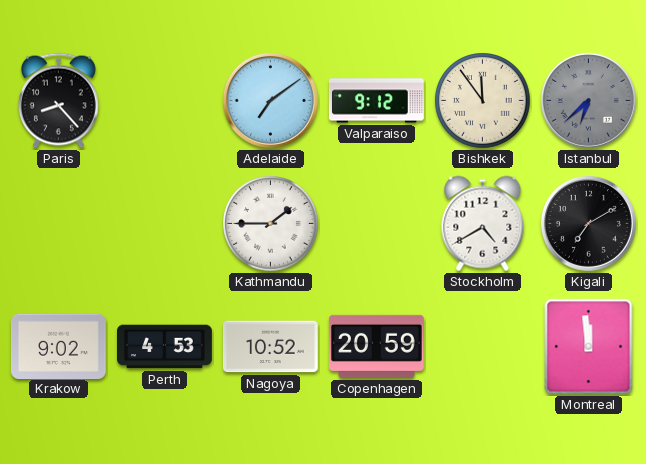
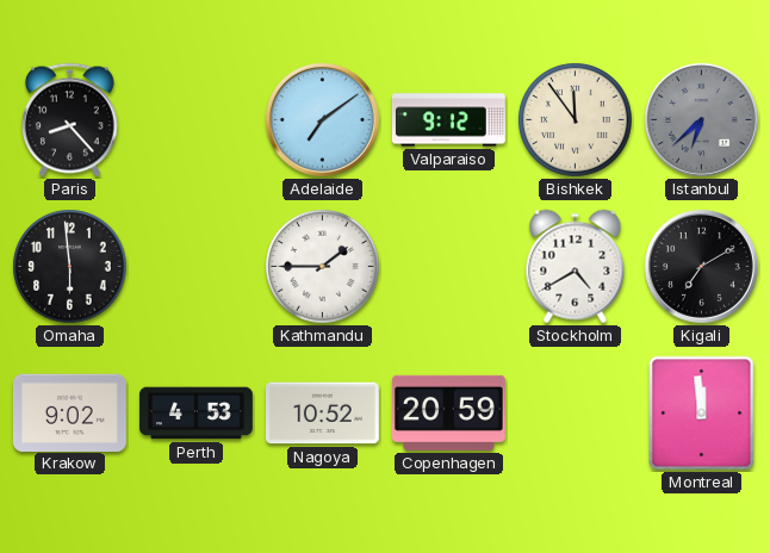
Omaha: none -> 5:59
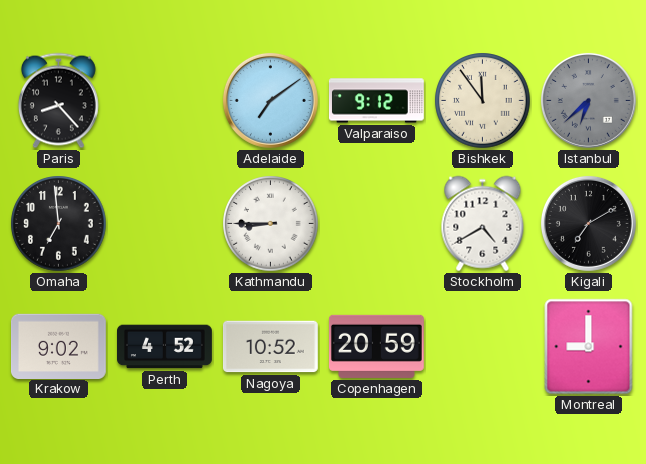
Omaha: 5:59 -> 6:59
Kathmandu: 1:45 -> 8:45
Perth: 4:53 -> 4:52
Montreal: 11:59 -> 9:00
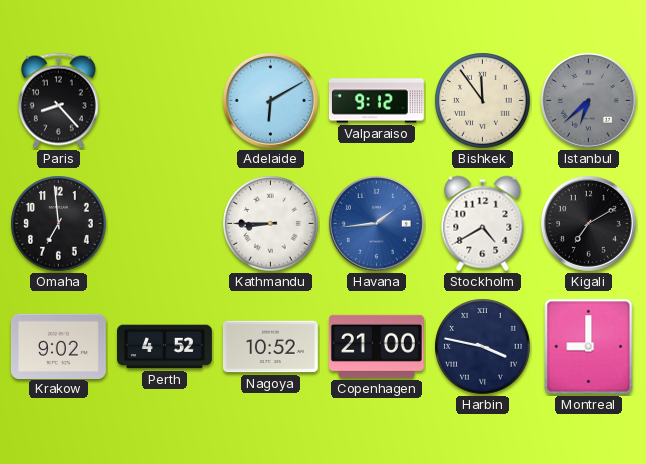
Adelaide: 7:09 -> 6:10
Havana: none -> 1:44
Copenhagen: 20:59 -> 21:00
Harbin: none -> 3:47
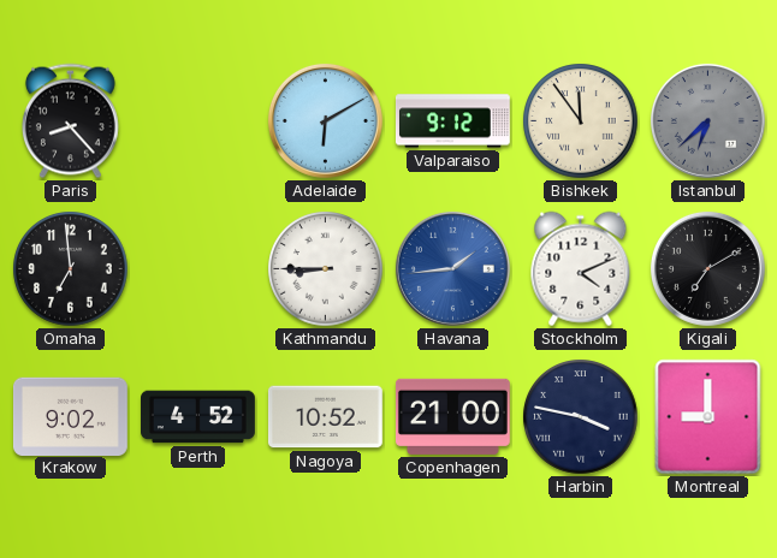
Stockholm: 4:40 -> 4:11
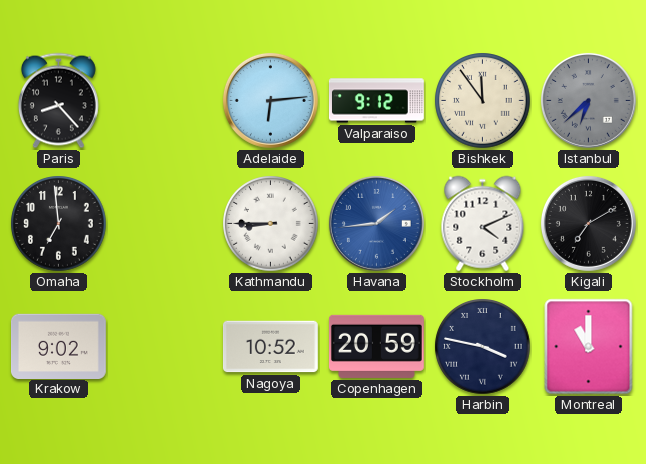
Adelaide: 6:10 -> 6:14
Perth: 4:52 -> none
Copenhagen: 21:00 -> 20:59
Montreal: 9:00 -> 11:00
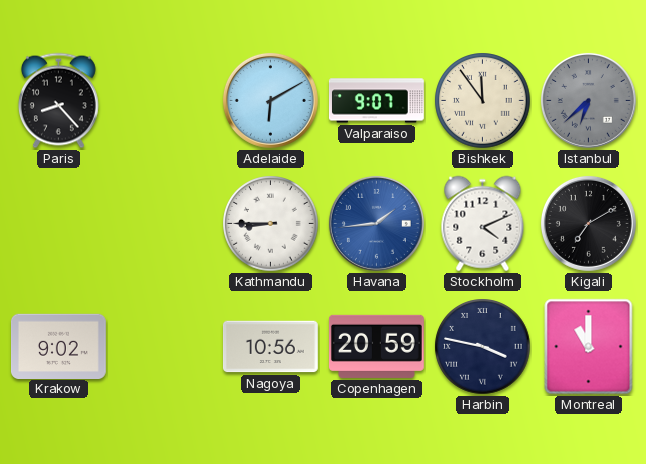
Adelaide: 6:14 -> 6:10
Valparaiso: 9:12 -> 9:07
Omaha: 6:59 -> none
Nagoya: 10:52 -> 10:56
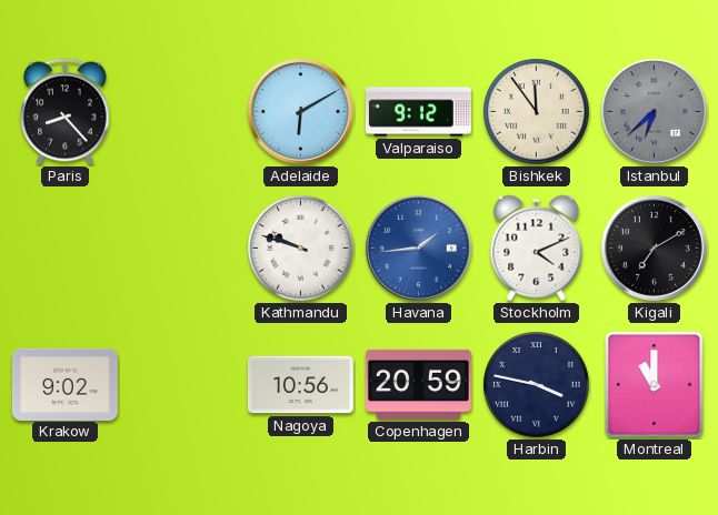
Valparaiso: 9:07 -> 9:12
Kathmandu: 8:45 -> 9:48
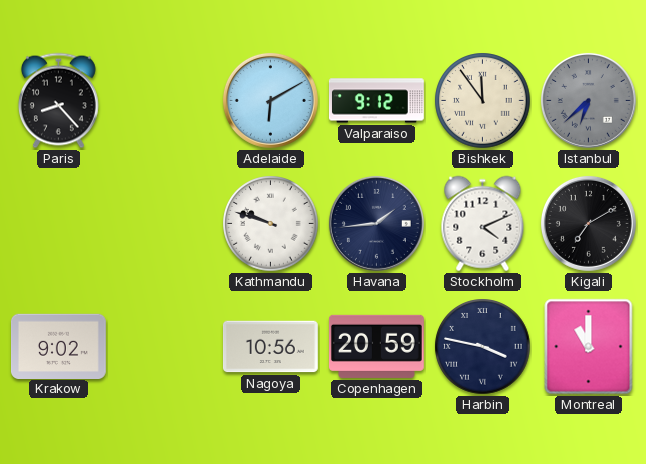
Havana dial: blue -> navy
